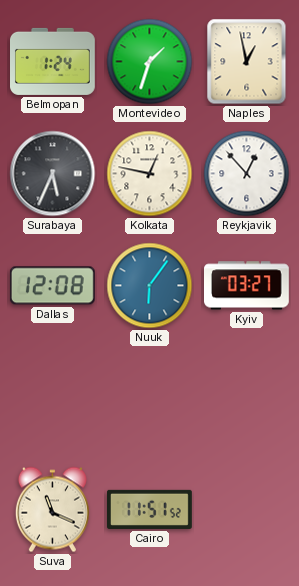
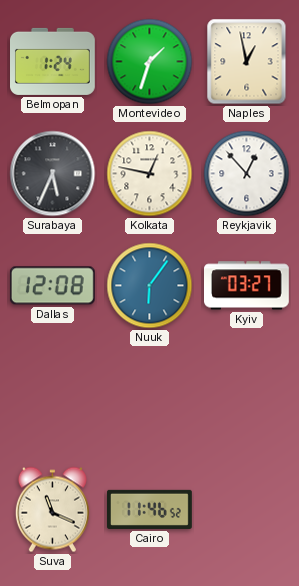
Cairo: 11:51 -> 11:46
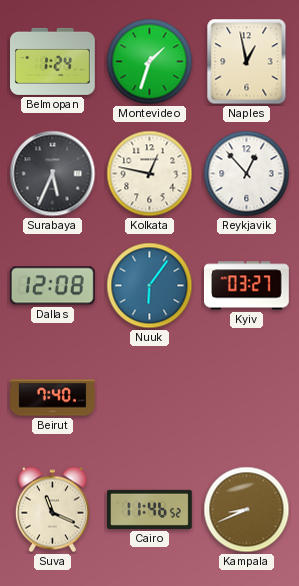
Beirut: none -> 7:40
Kampala: none -> 8:41
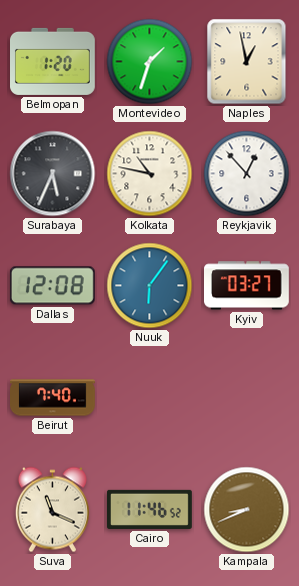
Belmopan: 1:24 -> 1:20
Kolkata: 12:47 -> 10:47
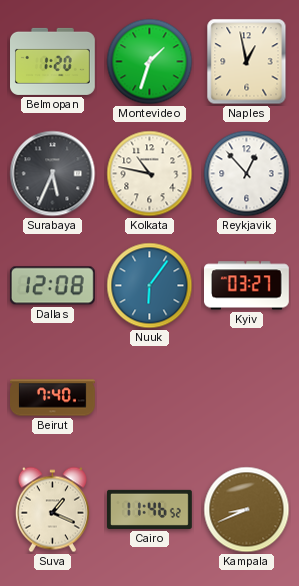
Suva: 11:19 -> 1:19
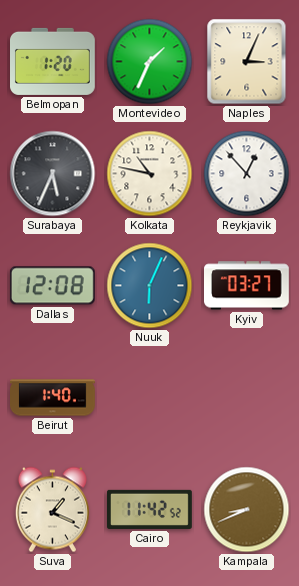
Montevideo: 1:33 -> 1:34
Naples: 12:58 -> 3:04
Nuuk: 6:06 -> 6:04
Beirut: 7:40 -> 1:40
Cairo: 11:46 -> 11:42
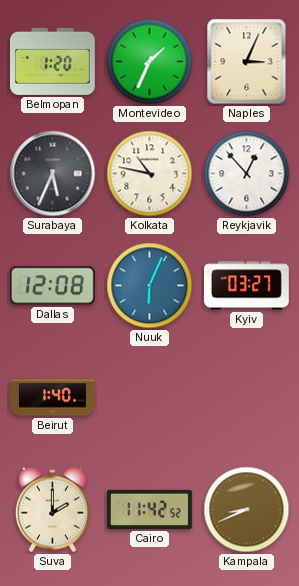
Suva: 1:19 -> 2:00
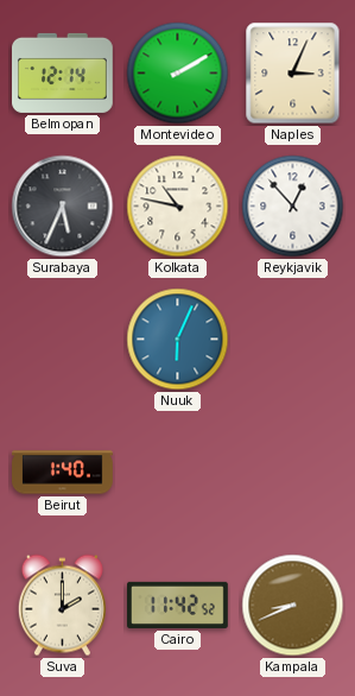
Belmopan: 1:20 -> 12:14
Montevideo: 1:34 -> 2:10
Dallas: 12:08 -> none
Kyiv: 03:27 -> none
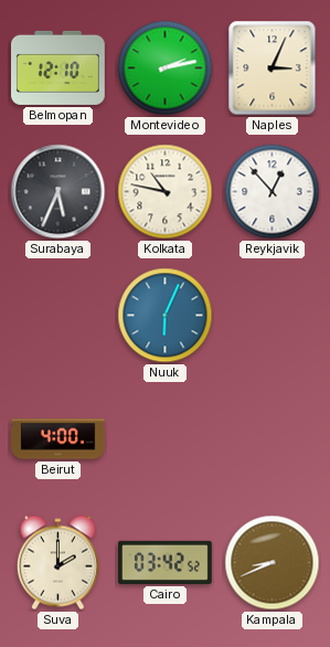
Belmopan: 12:14 -> 12:10
Montevideo: 2:10 -> 2:13
Beirut: 1:40 -> 4:00
Cairo: 11:42 -> 03:42
